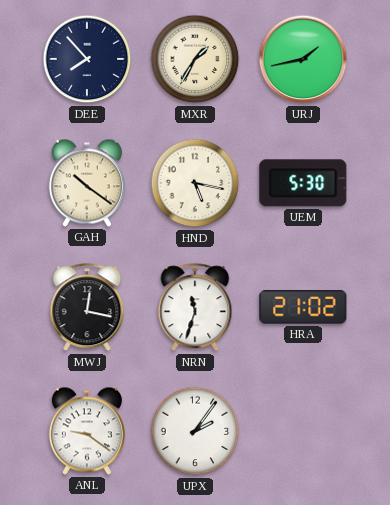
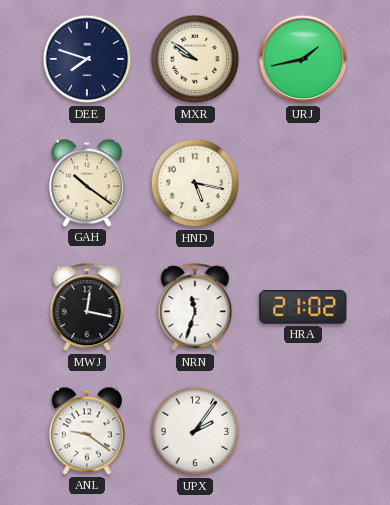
DEE: 7:53 -> 7:48
MXR: 1:35 -> 9:51
UEM: 5:30 -> none
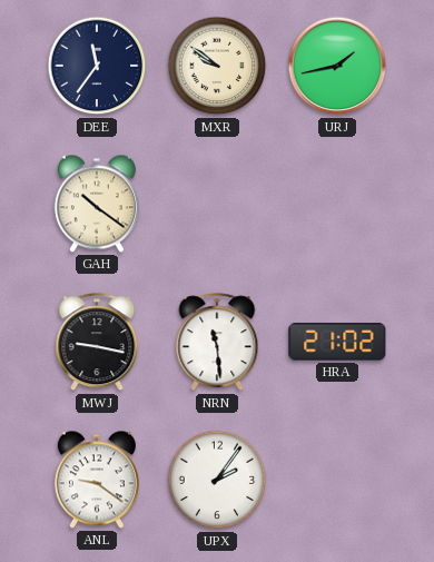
DEE: 7:48 -> 11:36
HND: 5:17 -> none
MWJ: 12:17 -> 9:17
NRN: 11:33 -> 11:29
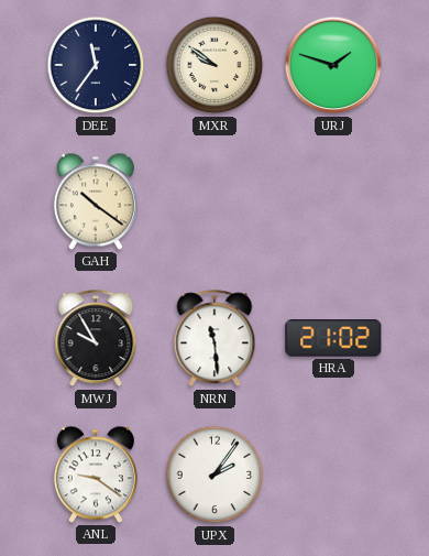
URJ: 1:43 -> 1:48
MWJ: 9:17 -> 9:55
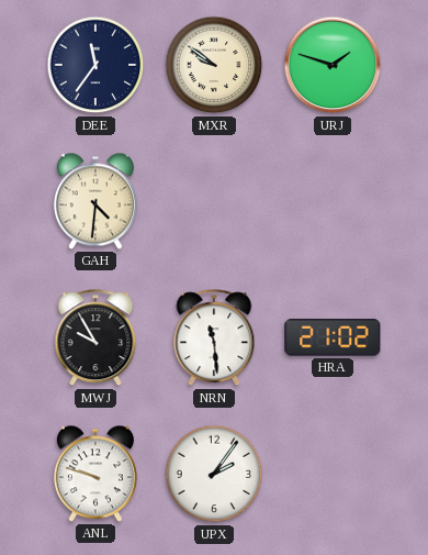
GAH: 10:21 -> 4:31
ANL: 9:21 -> 9:48
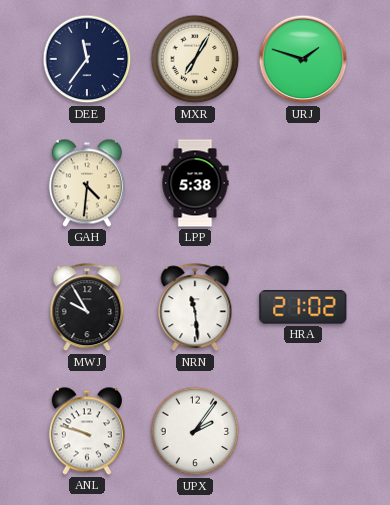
MXR: 9:51 -> 7:05
LPP: none -> 5:38
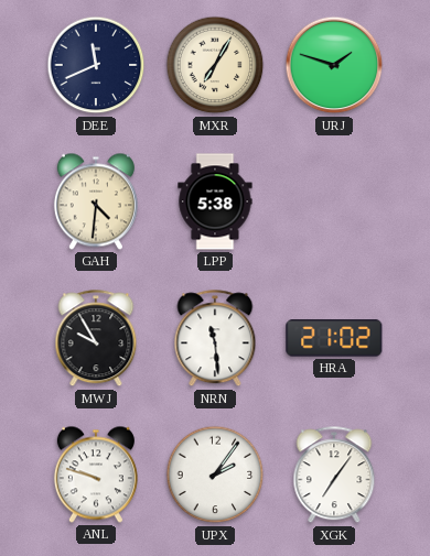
DEE: 11:36 -> 11:41
XGK: none -> 7:06
